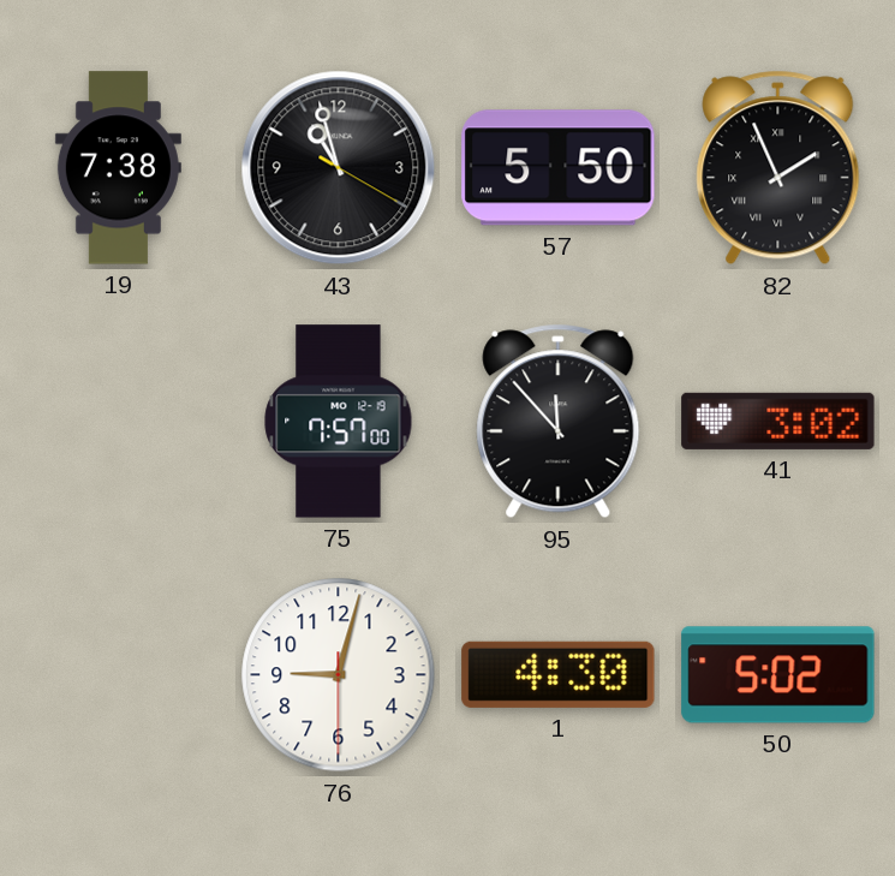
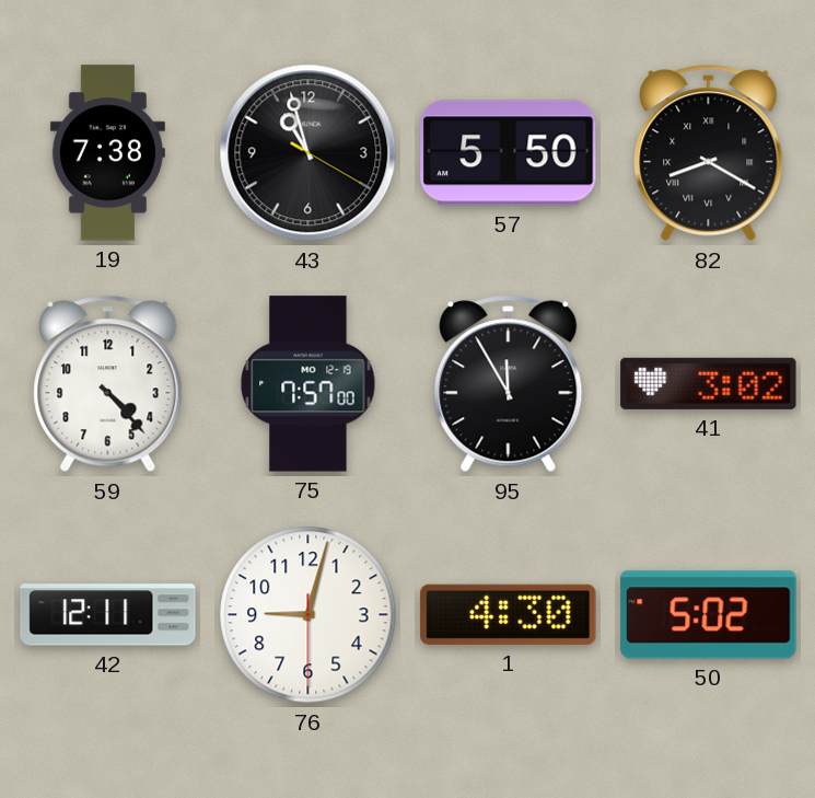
82: 1:56 -> 8:20
59: none -> 4:23
95: 11:53 -> 11:55
42: none -> 12:11
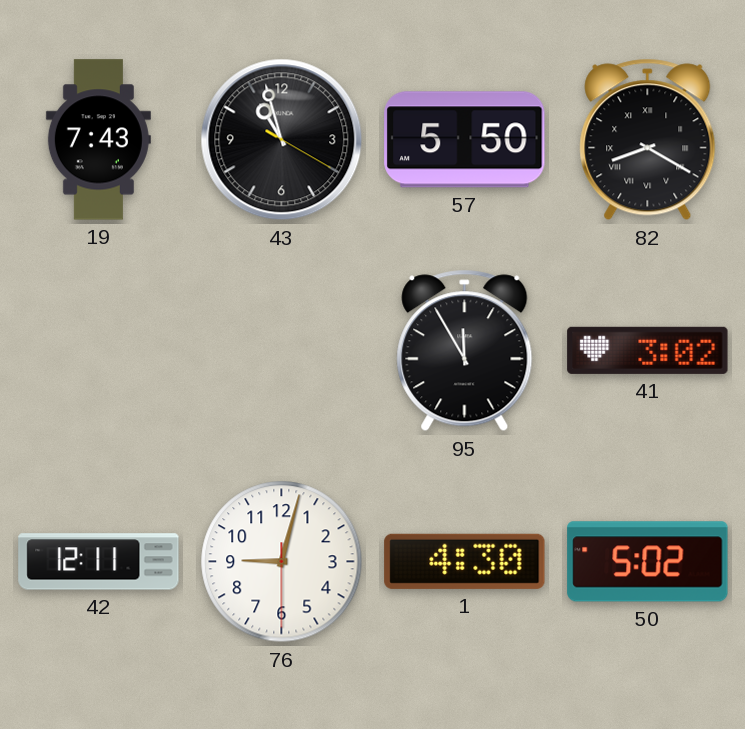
19: 7:38 -> 7:43
59: 4:23 -> none
75: 7:57 -> none
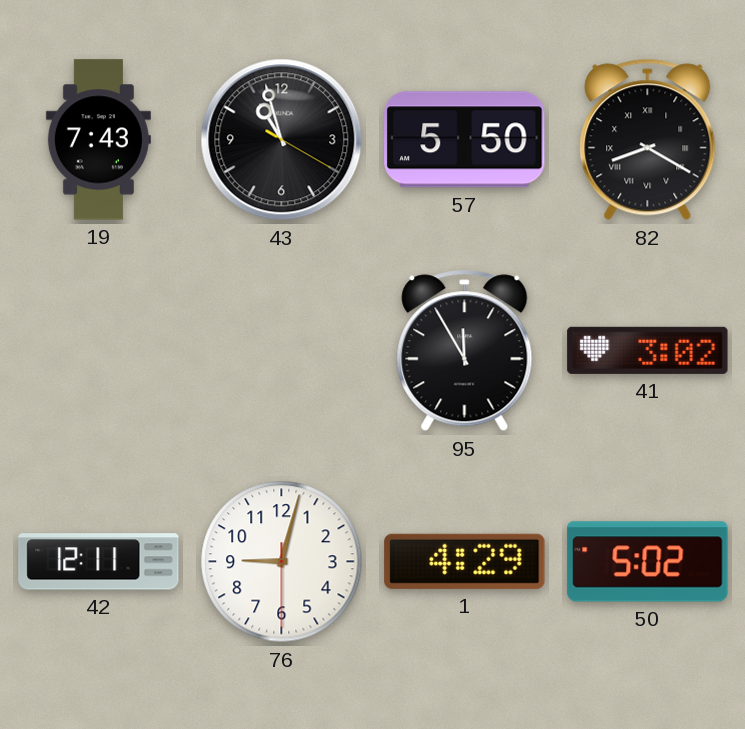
1: 4:30 -> 4:29
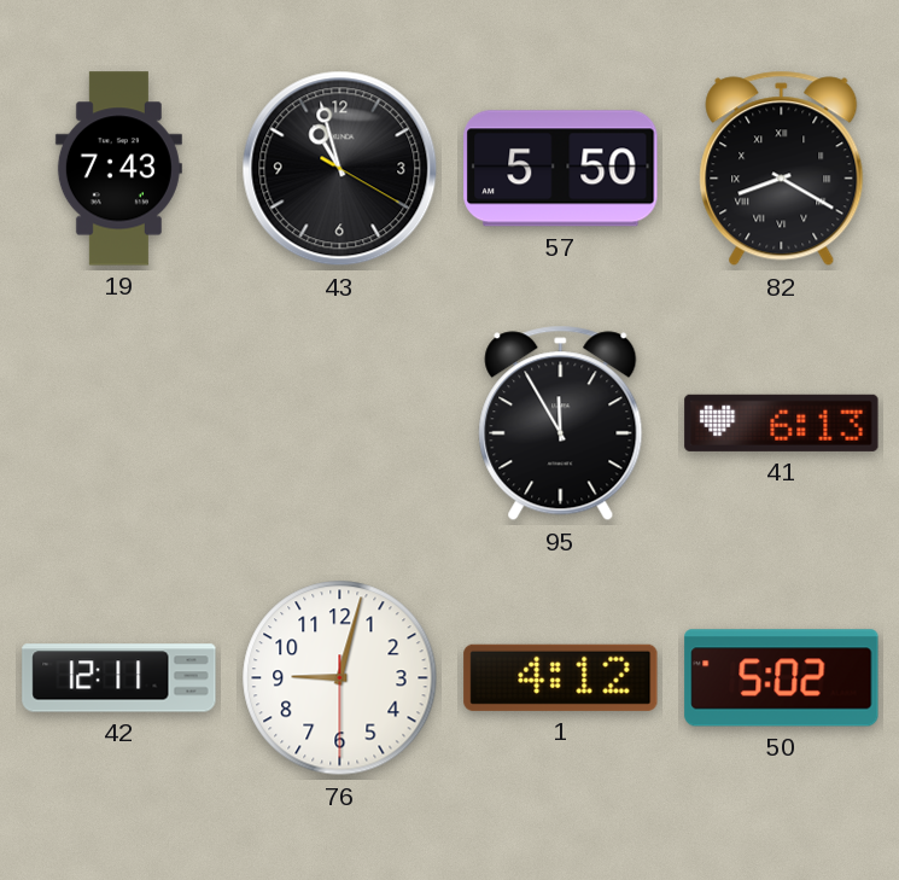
41: 3:02 -> 6:13
1: 4:29 -> 4:12
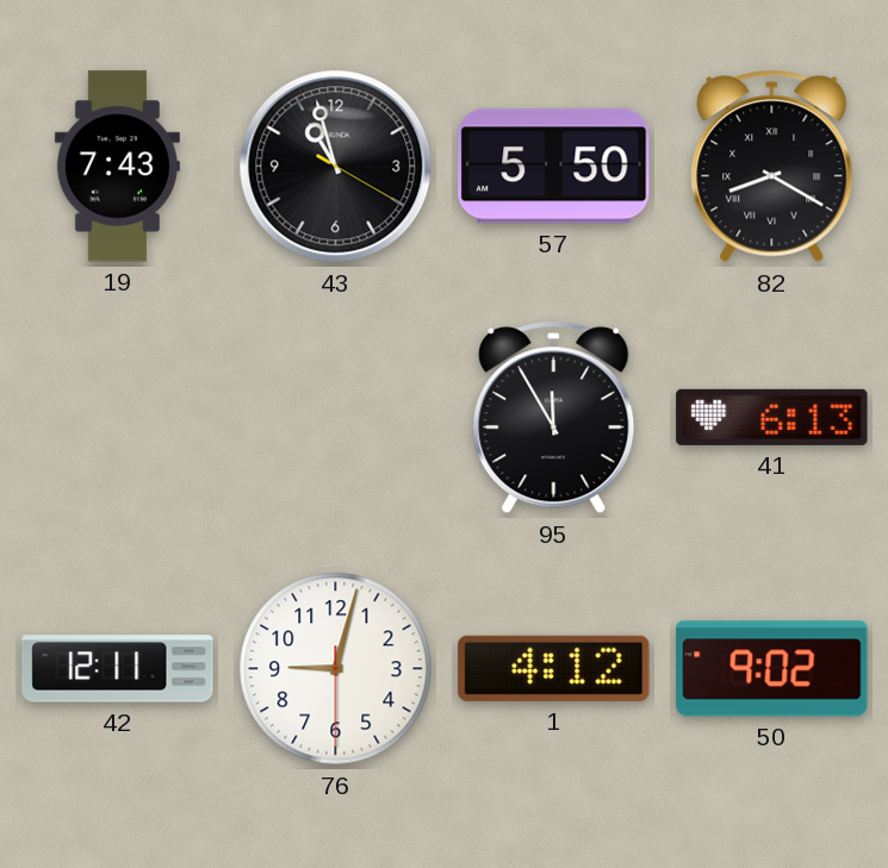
50: 5:02 -> 9:02
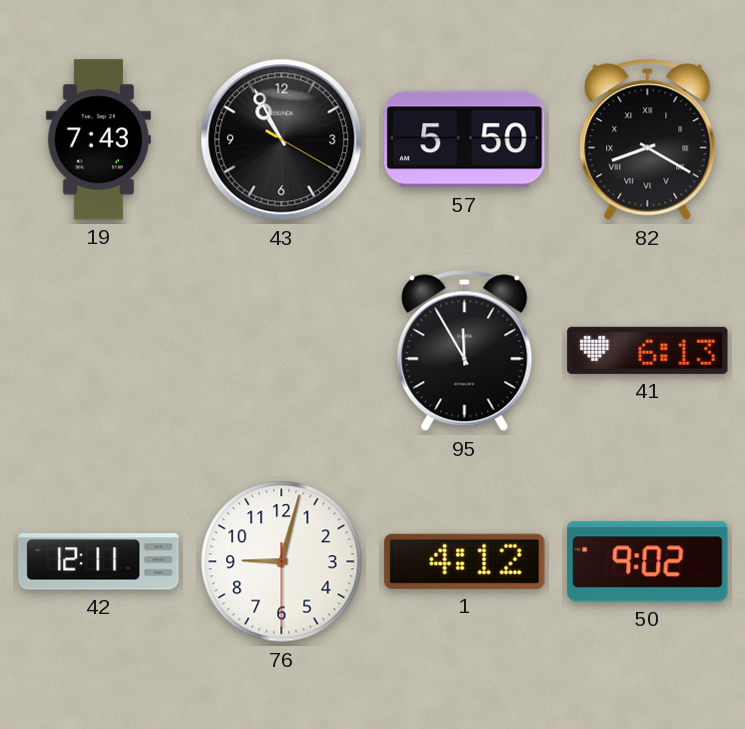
43: 10:57 -> 10:55
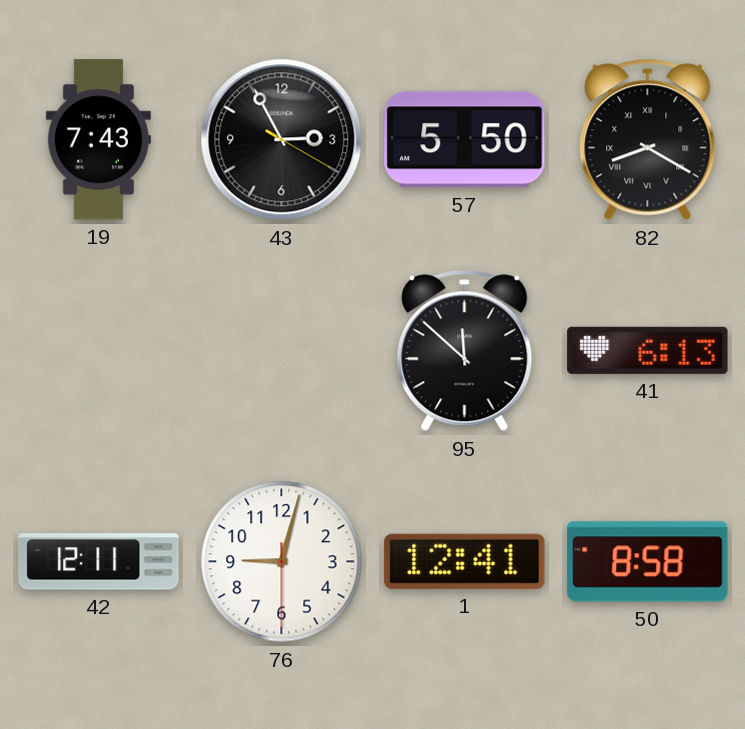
43: 10:55 -> 2:55
95: 11:55 -> 11:52
1: 4:12 -> 12:41
50: 9:02 -> 8:58
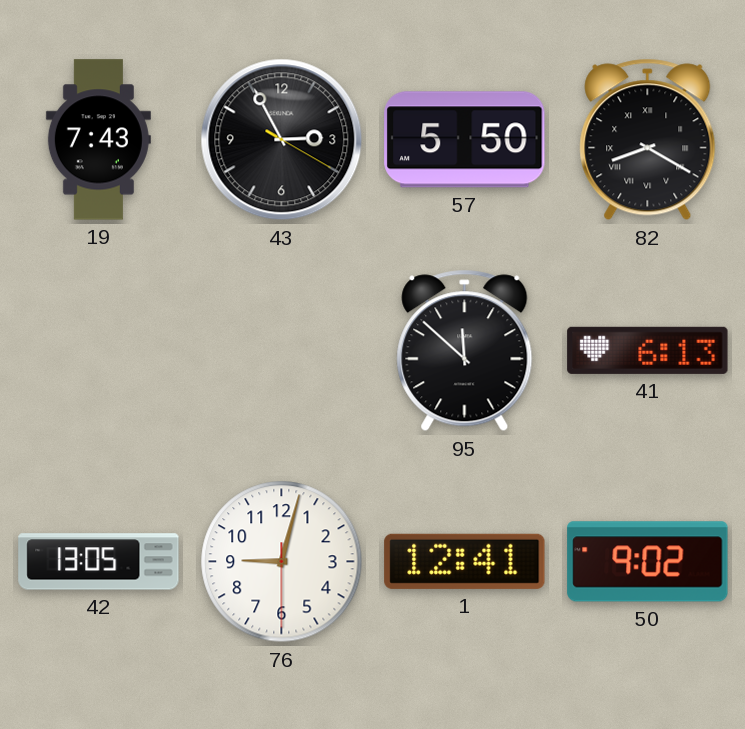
42: 12:11 -> 13:05
50: 8:58 -> 9:02
